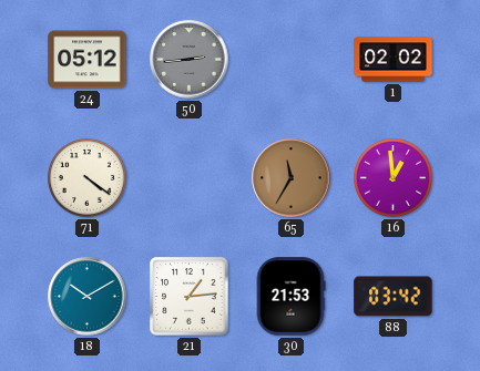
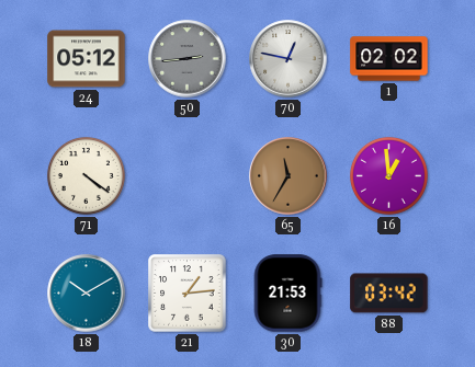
70: none -> 12:47
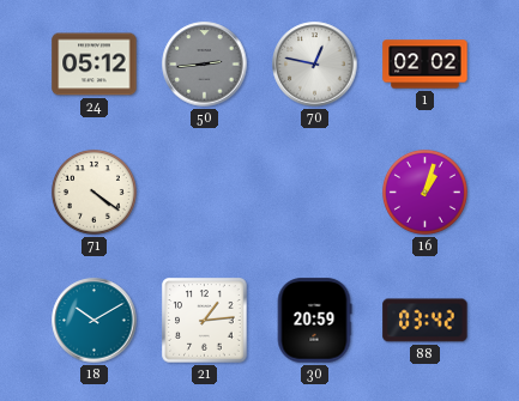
65: 11:35 -> none
16: 12:59 -> 1:03
30: 21:53 -> 20:59
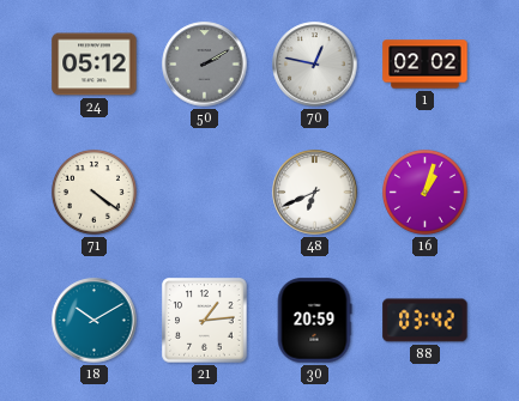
50: 2:44 -> 2:10
48: none -> 6:41
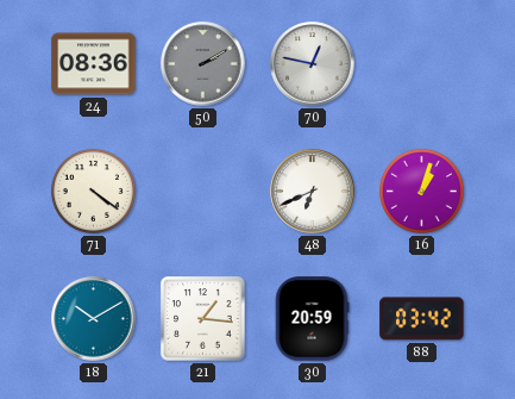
24: 05:12 -> 08:36
1: 02:02 -> none
21: 1:14 -> 1:16
